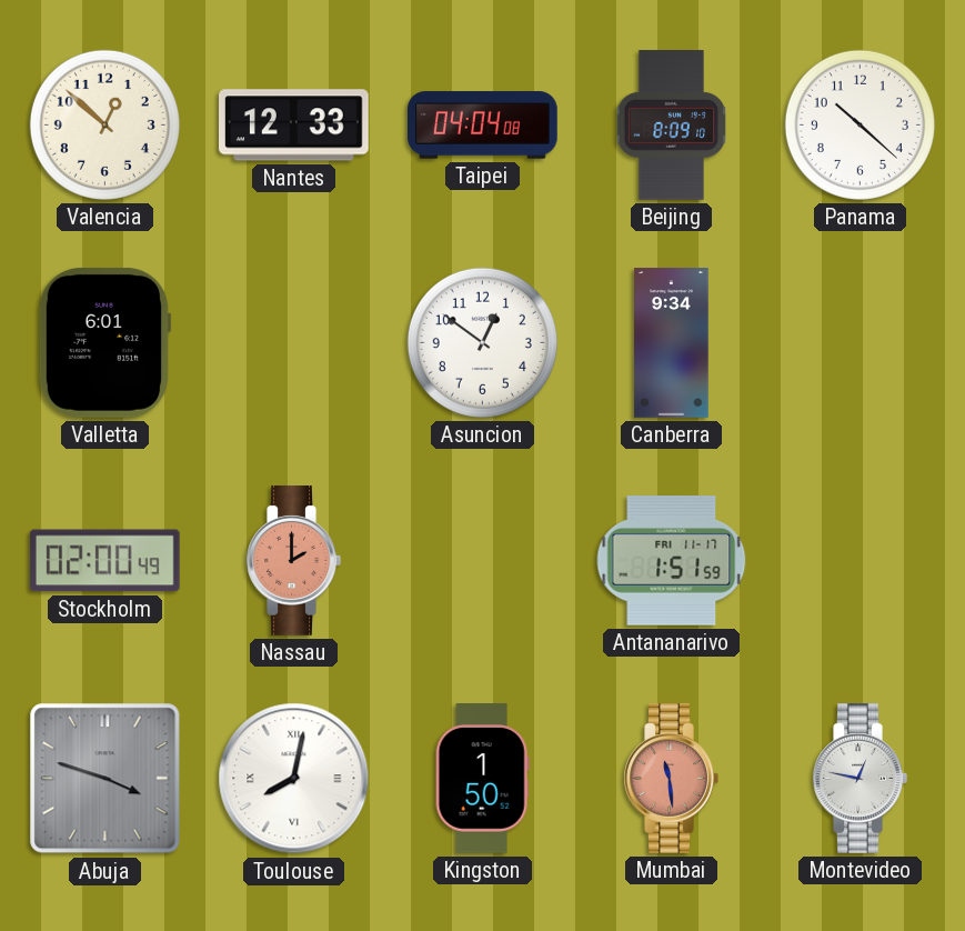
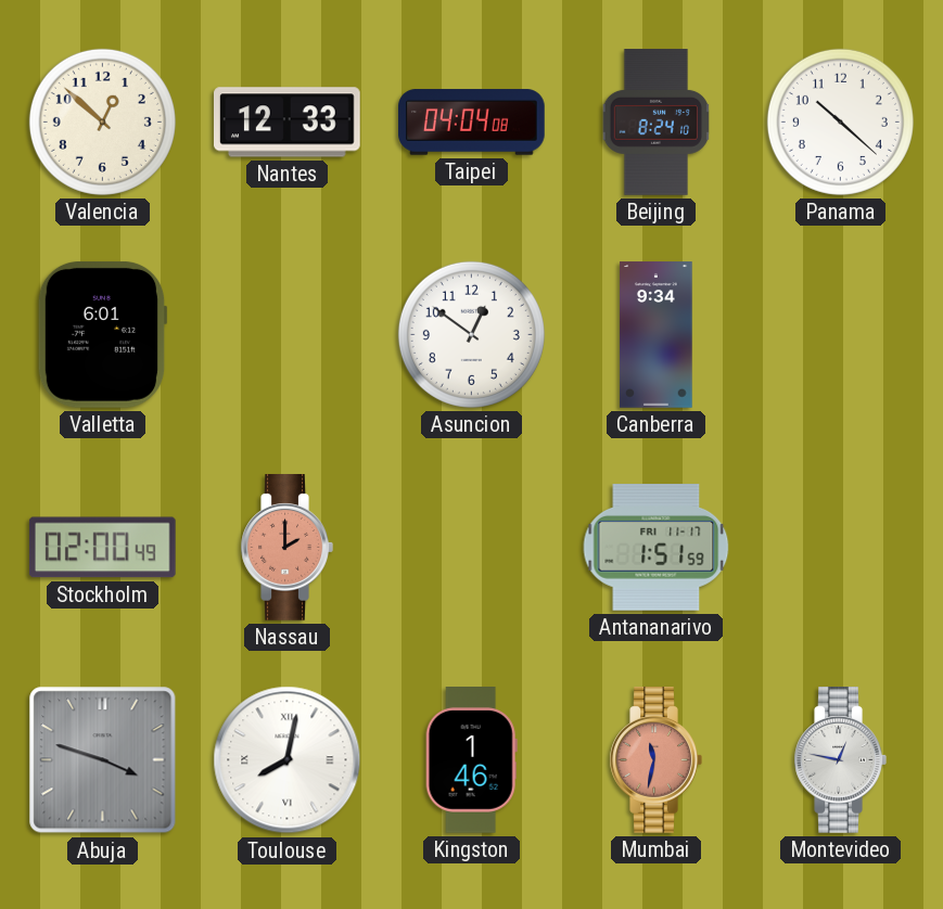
Beijing: 8:09 -> 8:24
Kingston: 1:50 -> 1:46
Mumbai: 11:29 -> 11:32
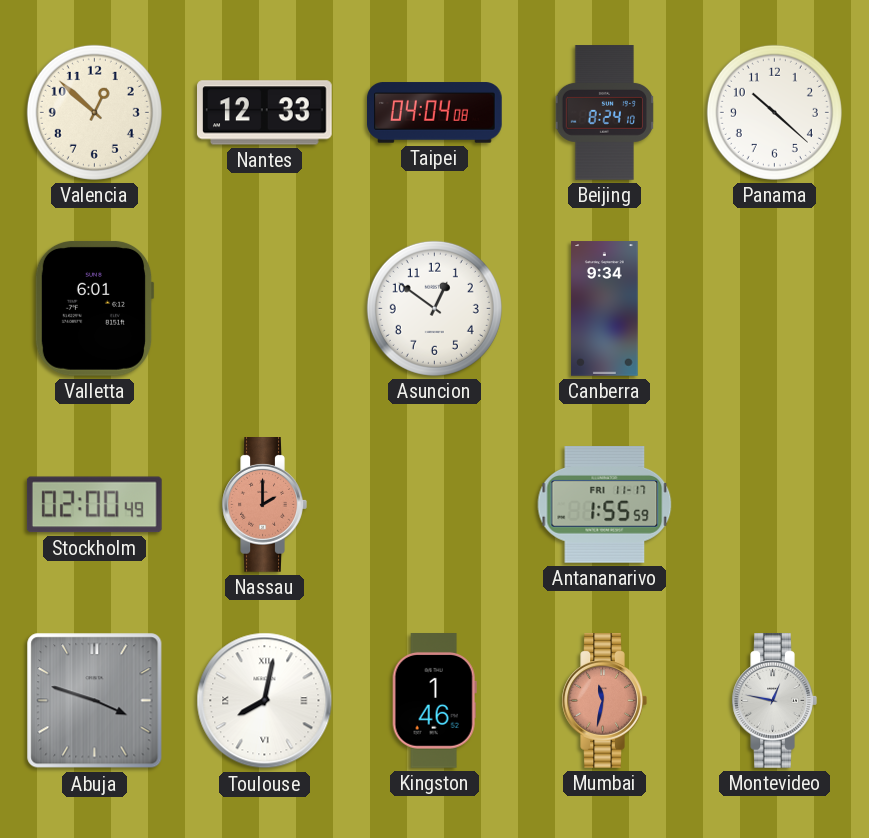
Antananarivo: 1:51 -> 1:55
